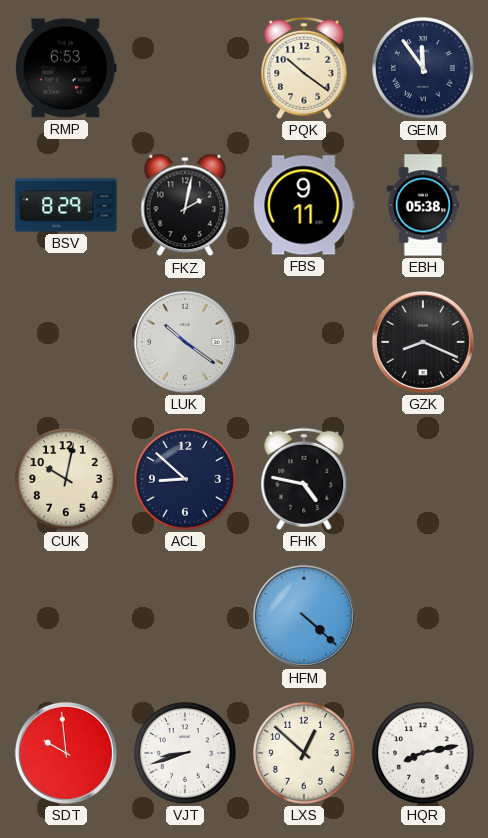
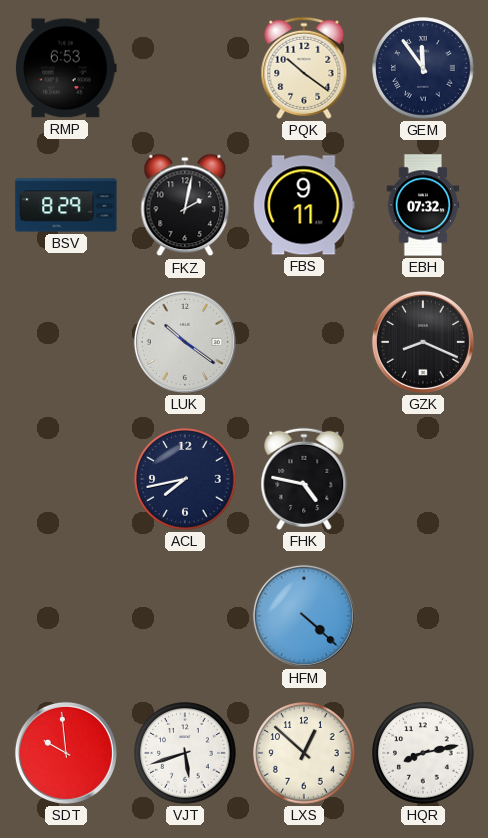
EBH: 05:38 -> 07:32
CUK: 10:02 -> none
ACL: 8:52 -> 7:43
VJT: 8:42 -> 5:42
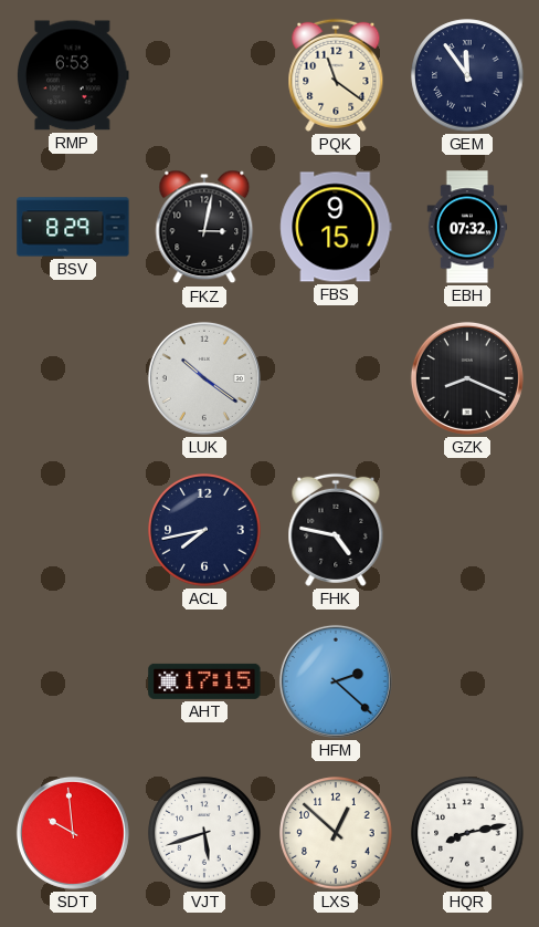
PQK: 10:21 -> 11:21
FKZ: 2:02 -> 3:02
FBS: 9:11 -> 9:15
AHT: none -> 17:15
HFM: 4:22 -> 2:22
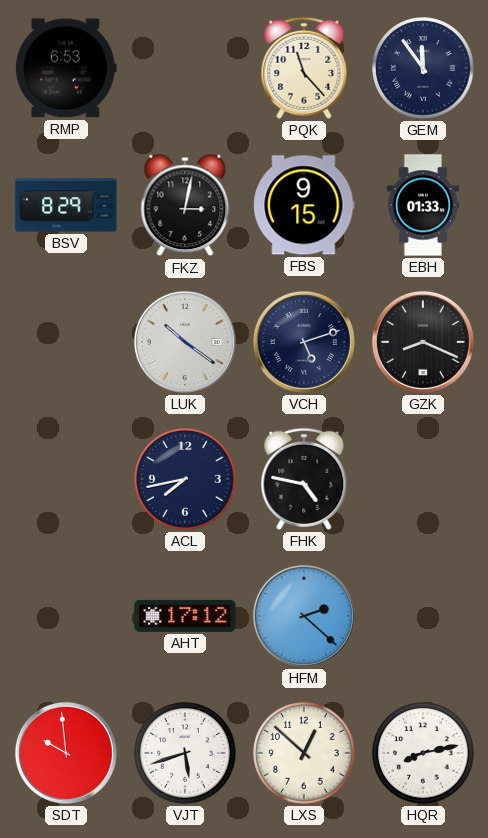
PQK: 11:21 -> 11:23
EBH: 07:32 -> 01:33
VCH: none -> 5:12
AHT: 17:15 -> 17:12
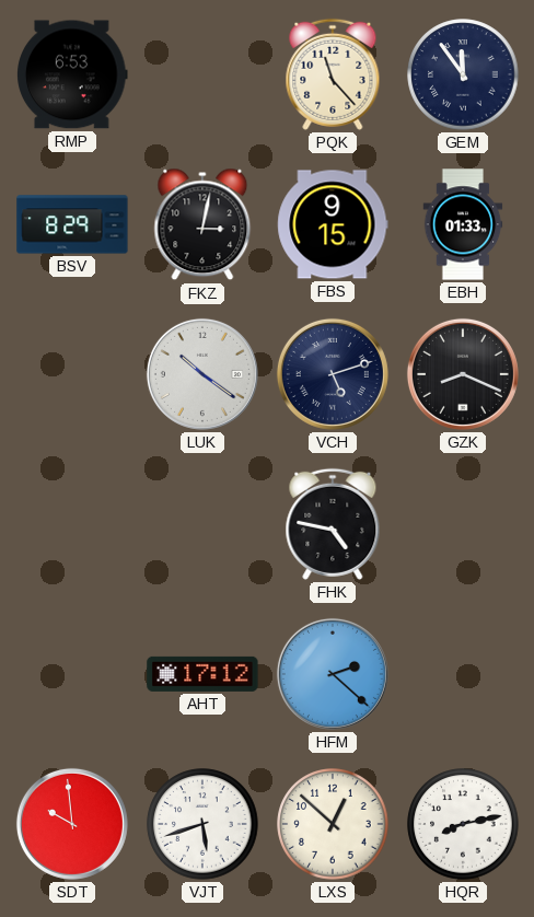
ACL: 7:43 -> none
